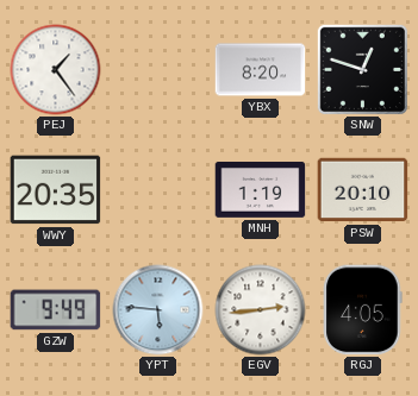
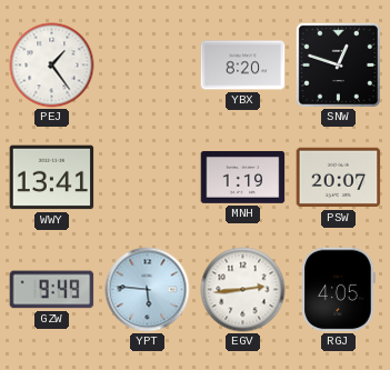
WWY: 20:35 -> 13:41
PSW: 20:10 -> 20:07
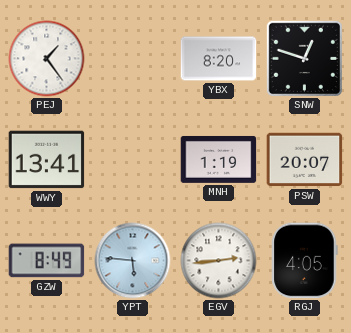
GZW: 9:49 -> 8:49
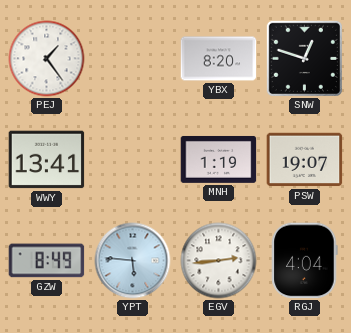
PSW: 20:07 -> 19:07
RGJ: 4:05 -> 4:04
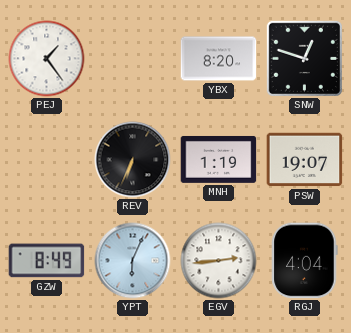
WWY: 13:41 -> none
REV: none -> 6:34
YPT: 5:46 -> 6:04
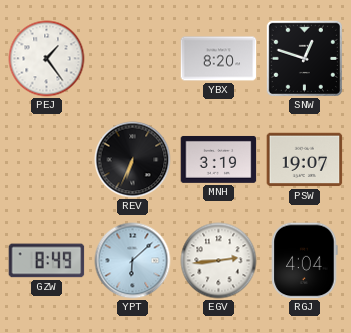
MNH: 1:19 -> 3:19
YPT: 6:04 -> 6:08
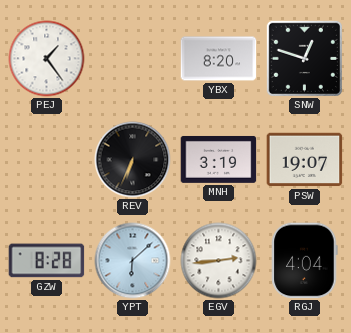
GZW: 8:49 -> 8:28
